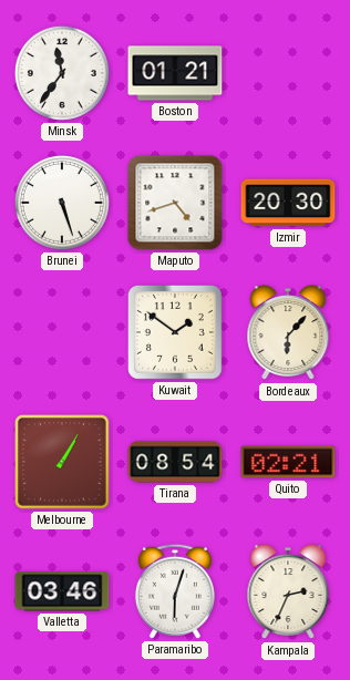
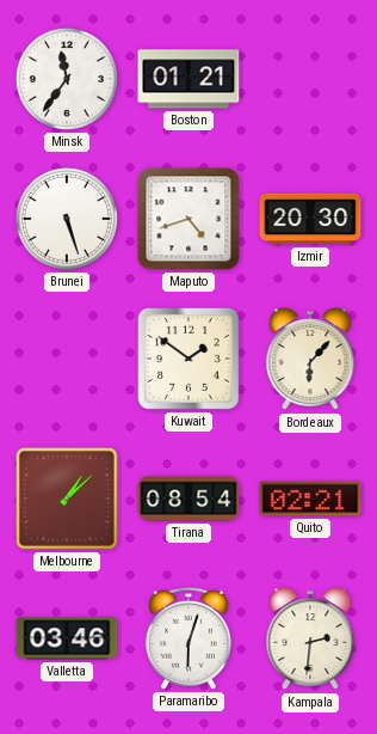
Melbourne: 1:05 -> 1:08
Kampala: 2:34 -> 2:31
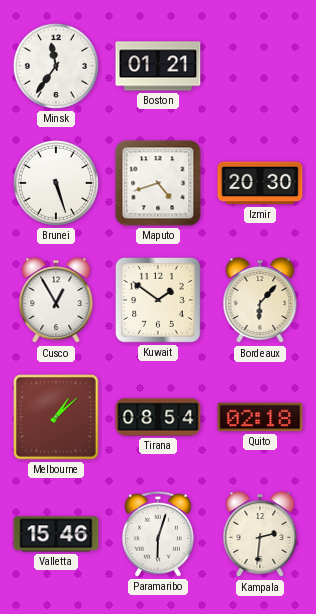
Cusco: none -> 12:55
Quito: 02:21 -> 02:18
Valletta: 03:46 -> 15:46
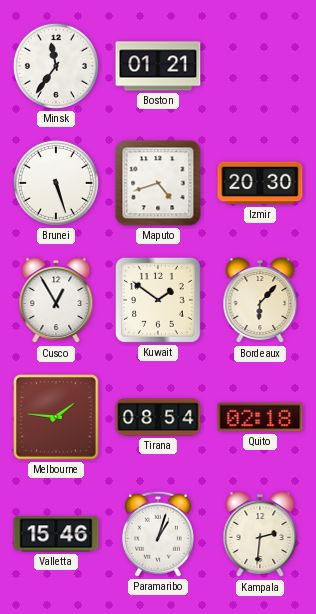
Melbourne: 1:08 -> 1:46
Paramaribo: 6:03 -> 1:03
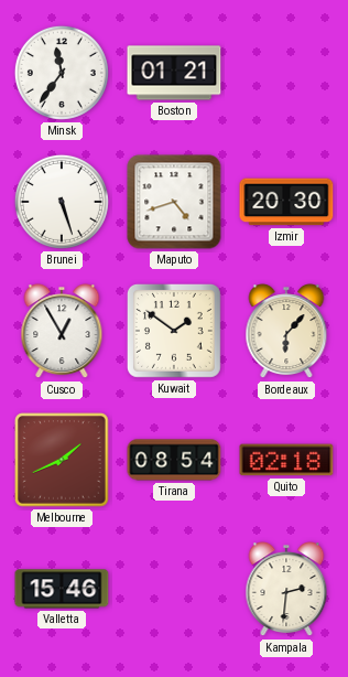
Melbourne: 1:46 -> 1:41
Paramaribo: 1:03 -> none
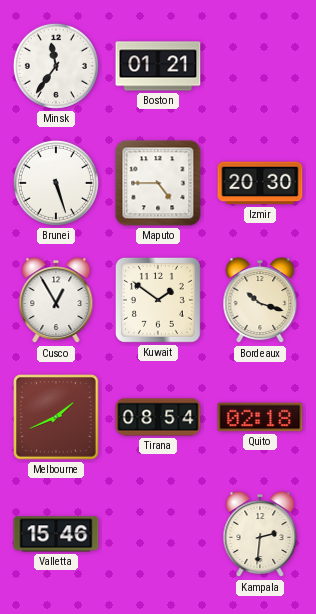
Maputo: 4:42 -> 4:45
Bordeaux: 6:07 -> 10:18
